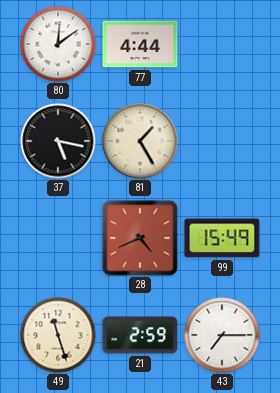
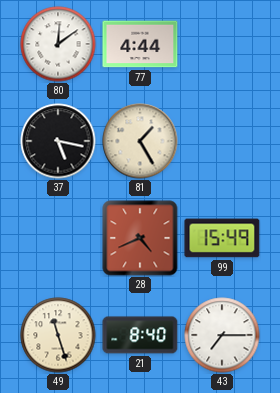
21: 2:59 -> 8:40
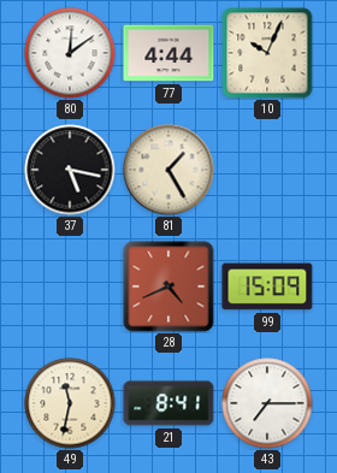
10: none -> 10:04
99: 15:49 -> 15:09
49: 11:27 -> 11:32
21: 8:40 -> 8:41
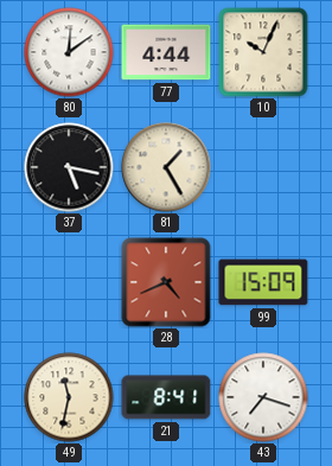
43: 7:15 -> 7:18
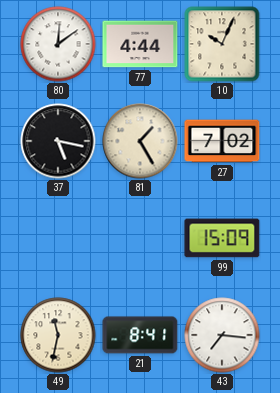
27: none -> 7:02
28: 4:41 -> none
43: 7:18 -> 7:16
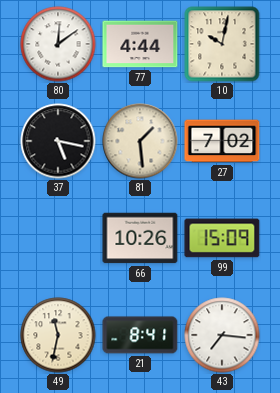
10: 10:04 -> 10:02
81: 1:25 -> 1:29
66: none -> 10:26
